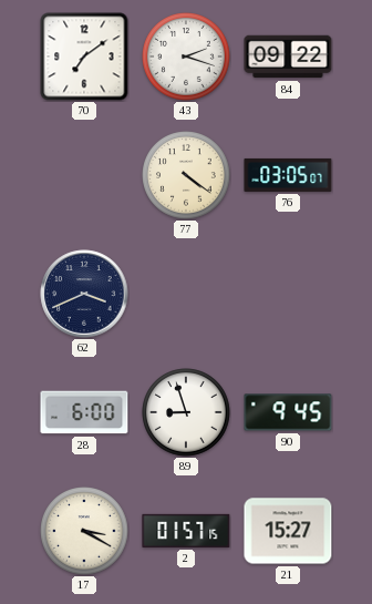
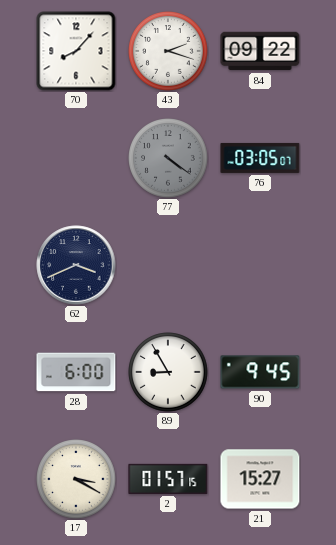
70: 7:09 -> 8:07
77 dial: cream -> grey
89: 8:57 -> 8:55
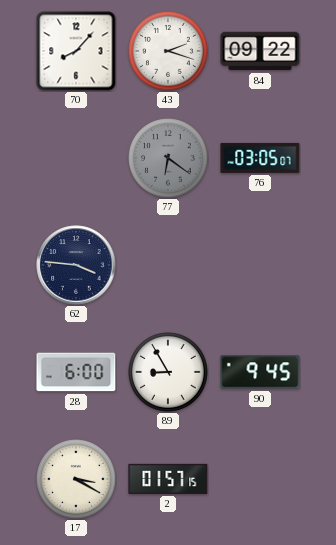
77: 4:21 -> 6:21
62: 3:41 -> 3:46
21: 15:27 -> none
